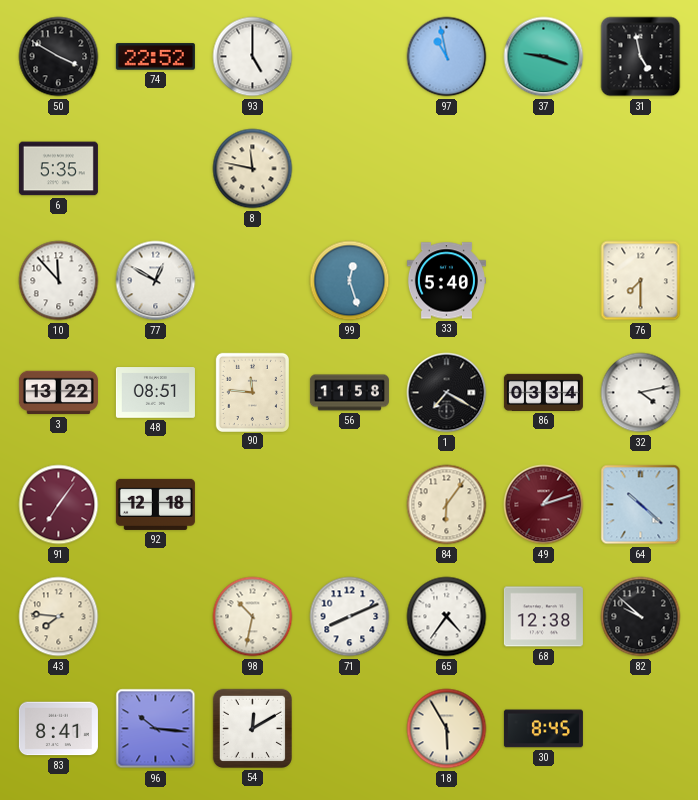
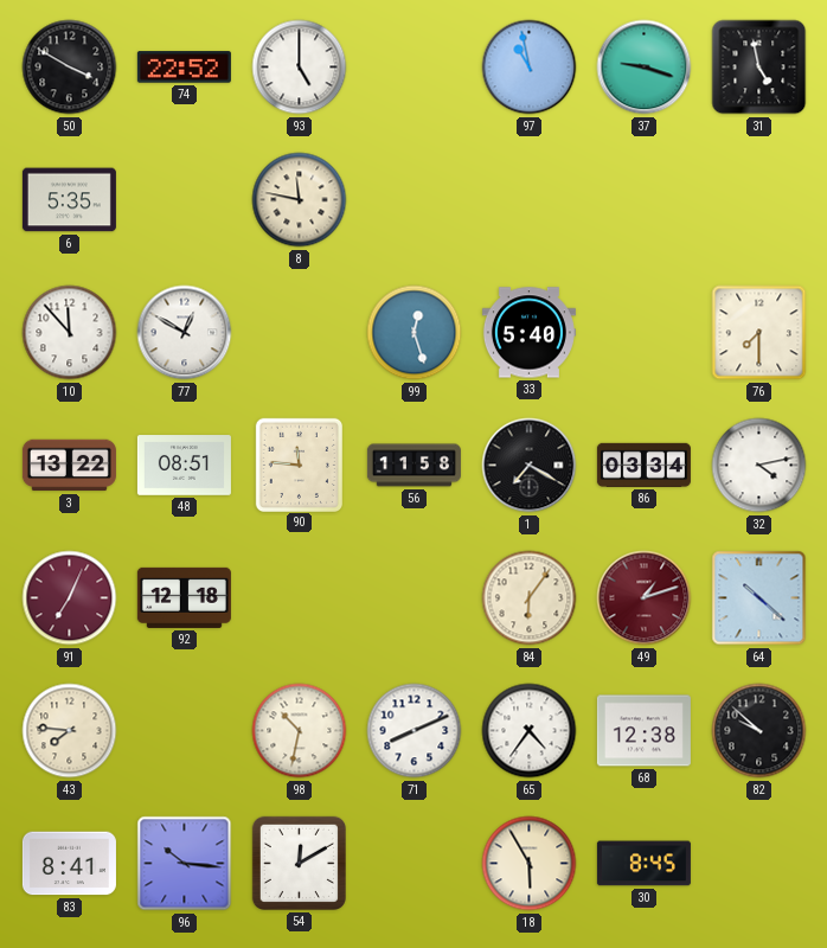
91: 7:06 -> 7:04
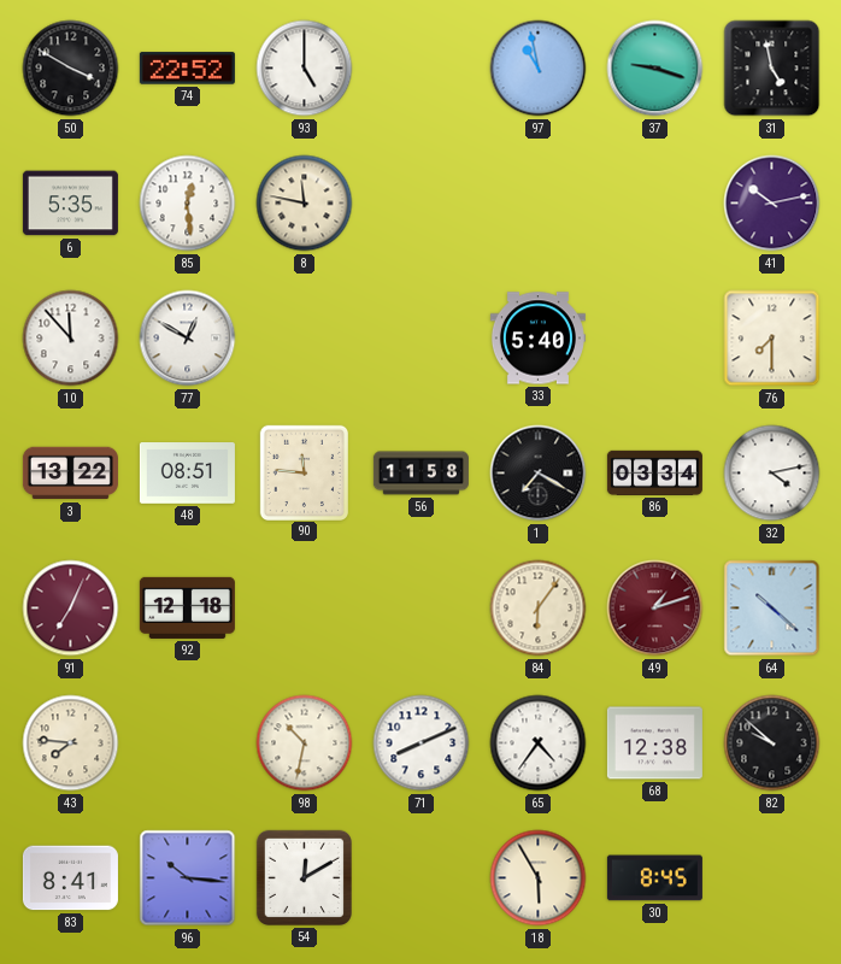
85: none -> 12:29
41: none -> 10:13
99: 12:27 -> none
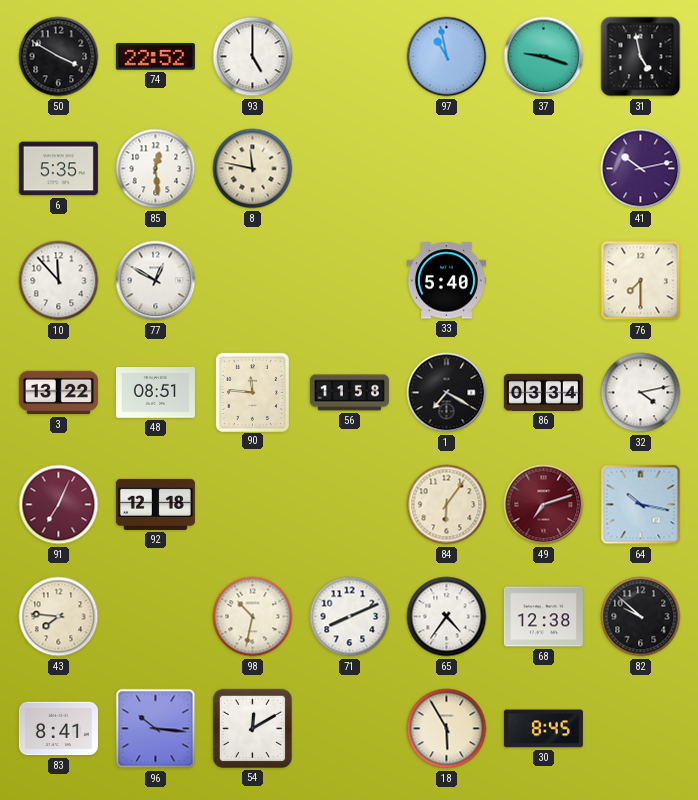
49: 1:12 -> 7:12
64: 10:22 -> 10:17
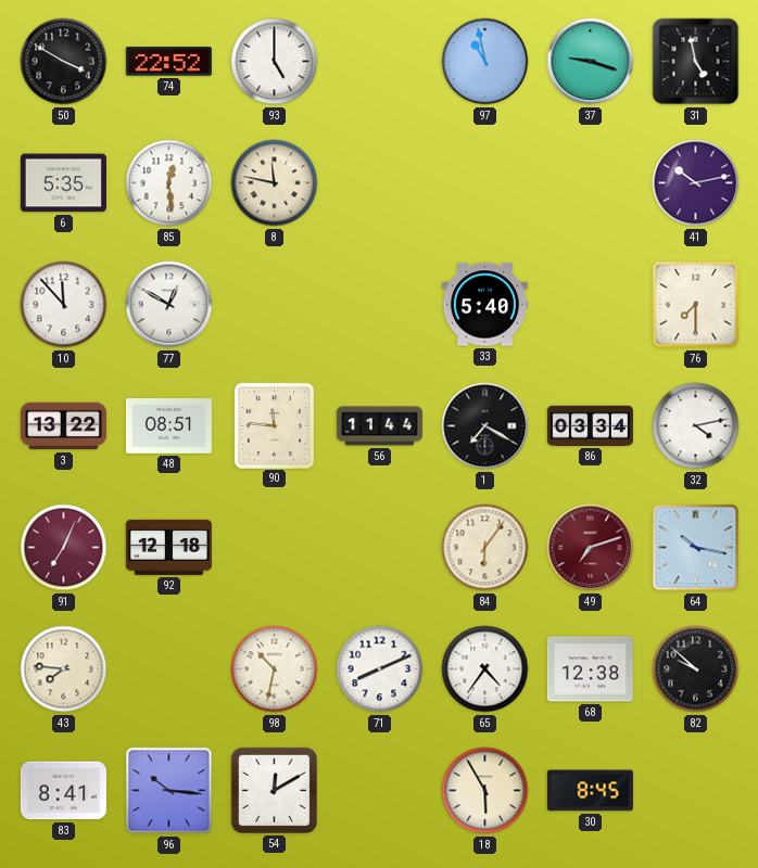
56: 11:58 -> 11:44
